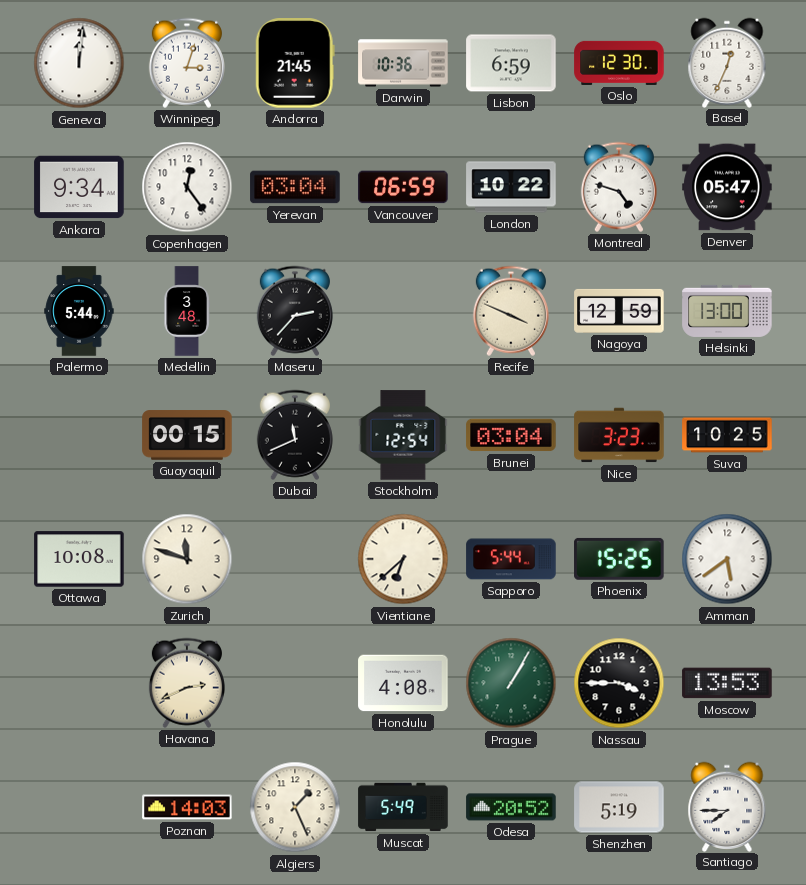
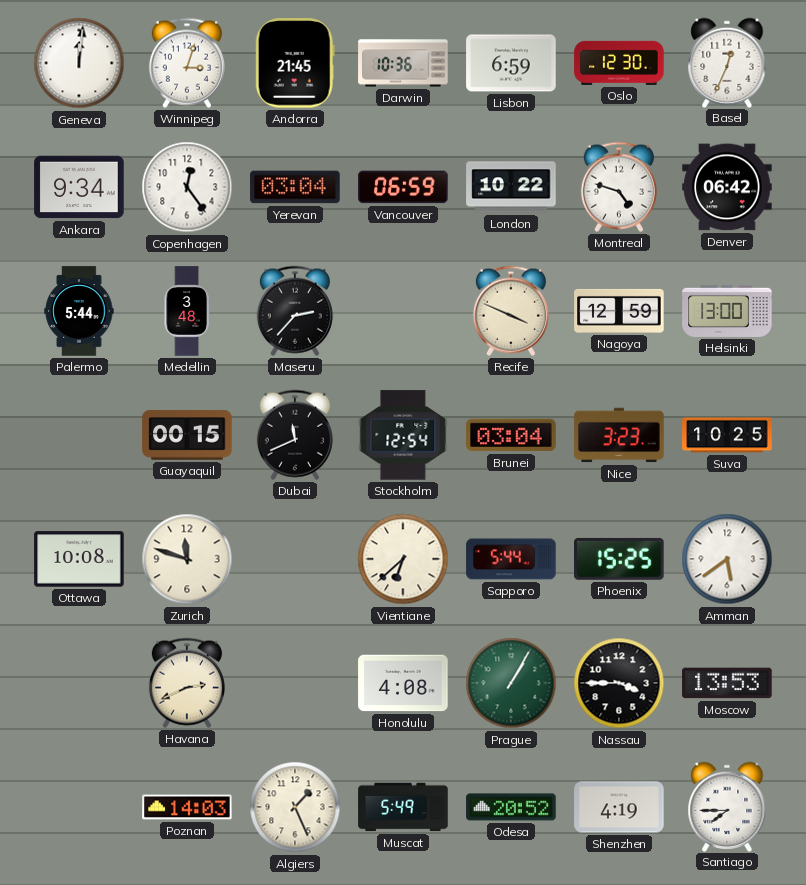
Denver: 05:47 -> 06:42
Shenzhen: 5:19 -> 4:19
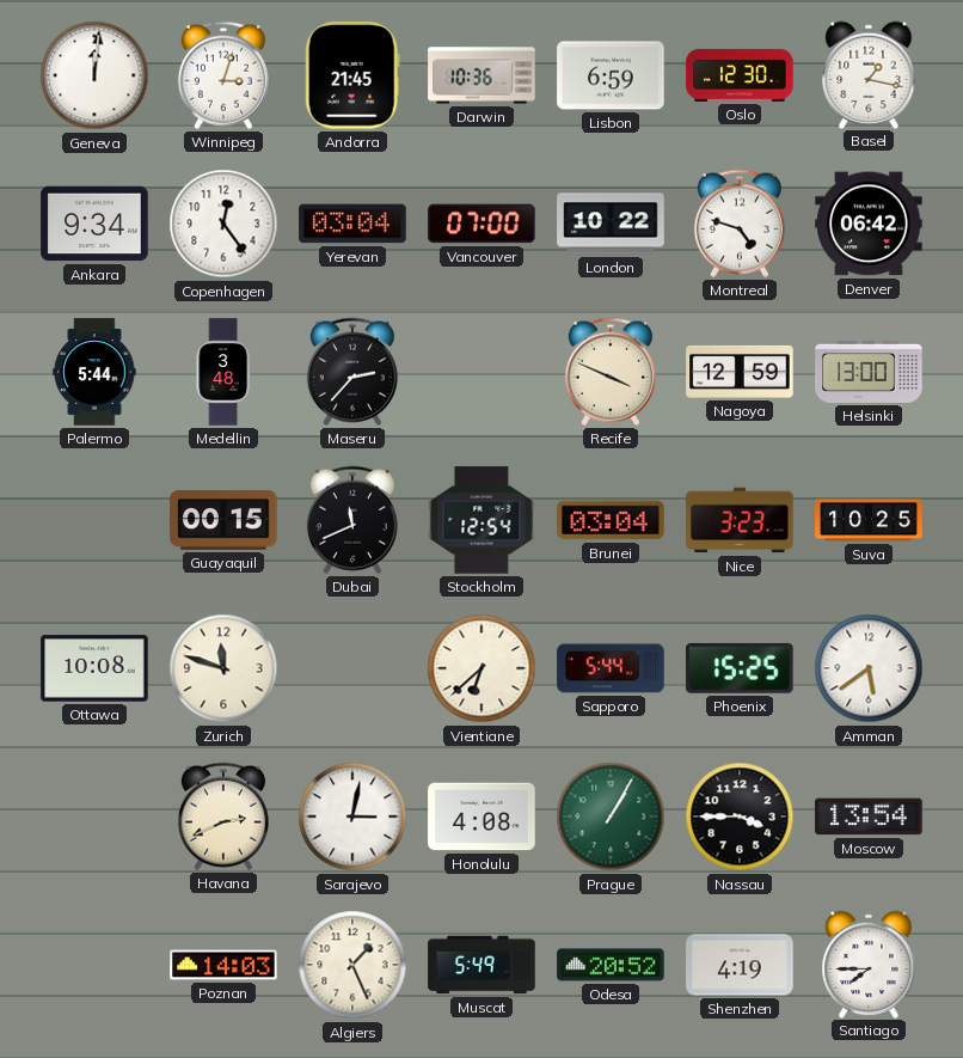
Basel: 12:34 -> 1:17
Vancouver: 06:59 -> 07:00
Sarajevo: none -> 3:02
Moscow: 13:53 -> 13:54
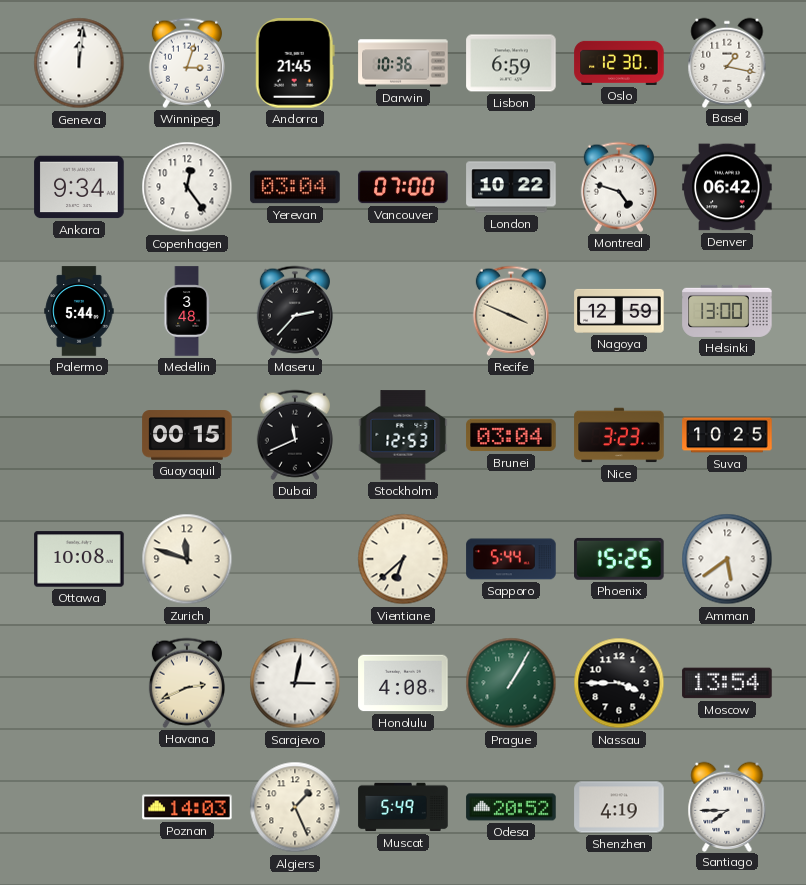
Stockholm: 12:54 -> 12:53
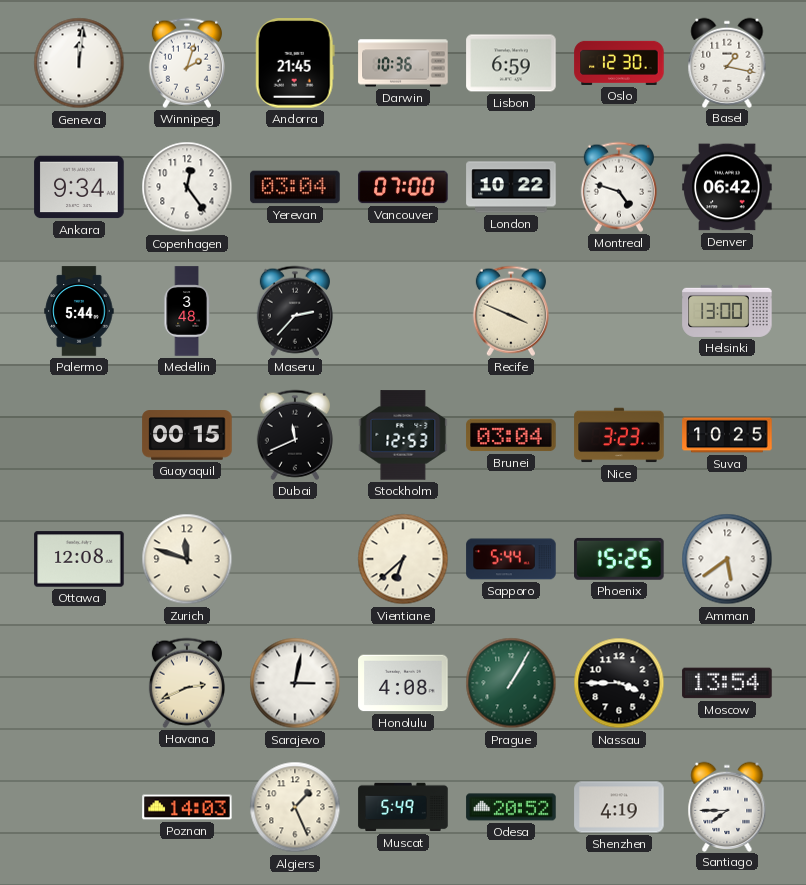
Winnipeg: 3:03 -> 2:03
Nagoya: 12:59 -> none
Ottawa: 10:08 -> 12:08
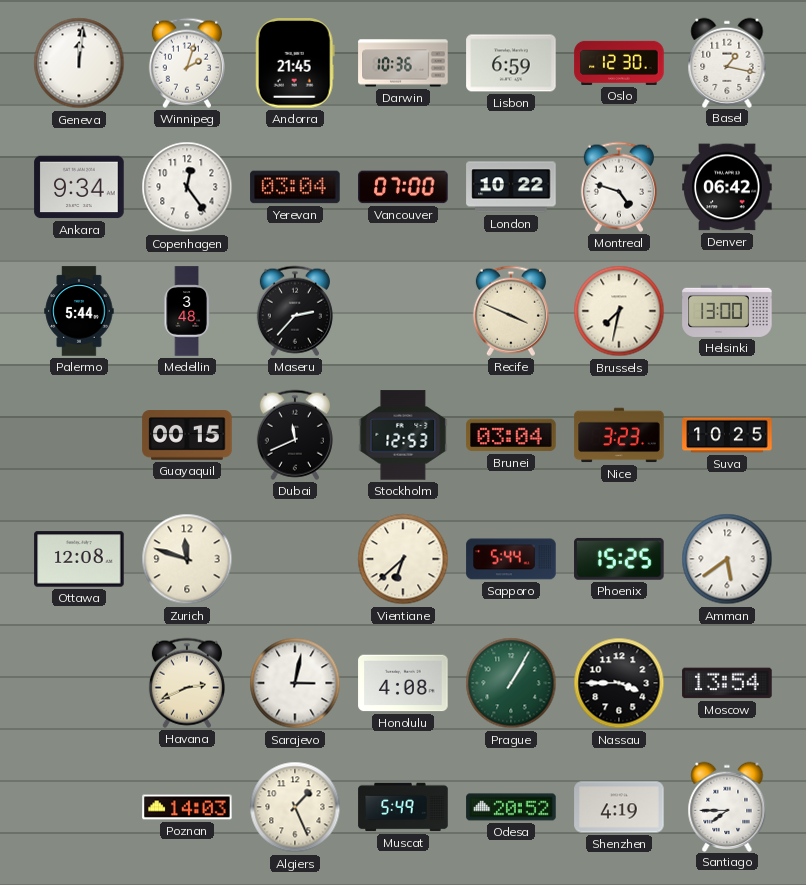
Brussels: none -> 7:32
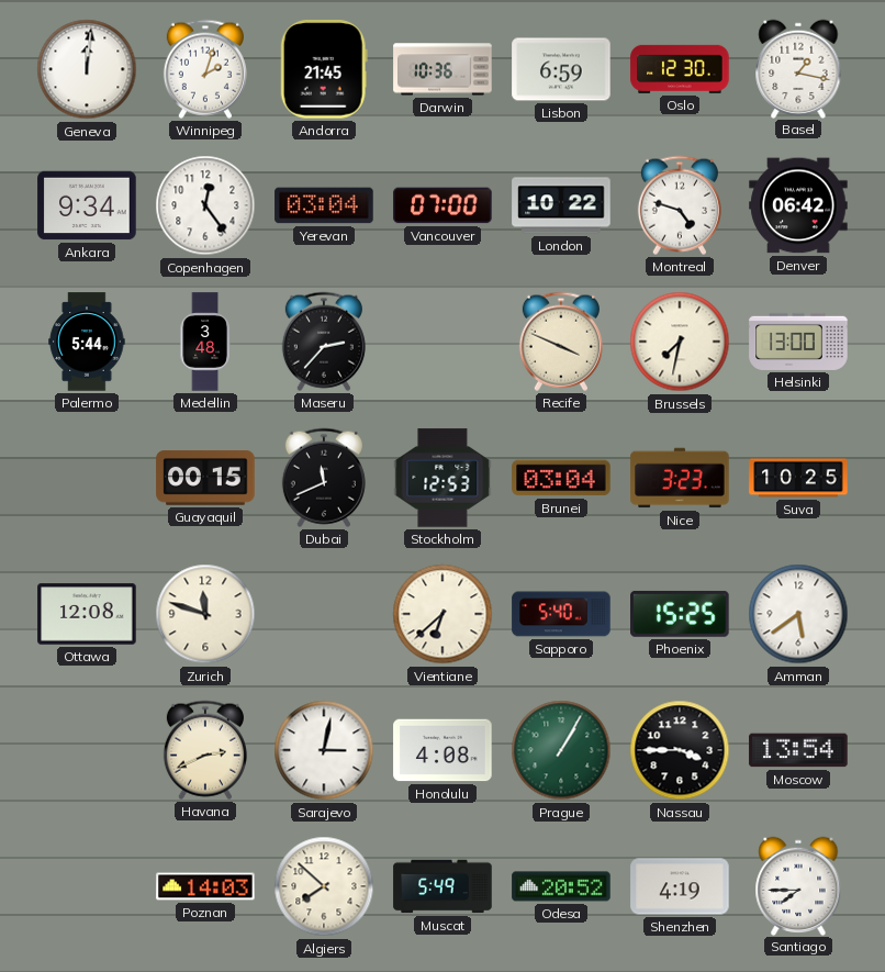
Sapporo: 5:44 -> 5:40
Algiers: 1:26 -> 7:52
